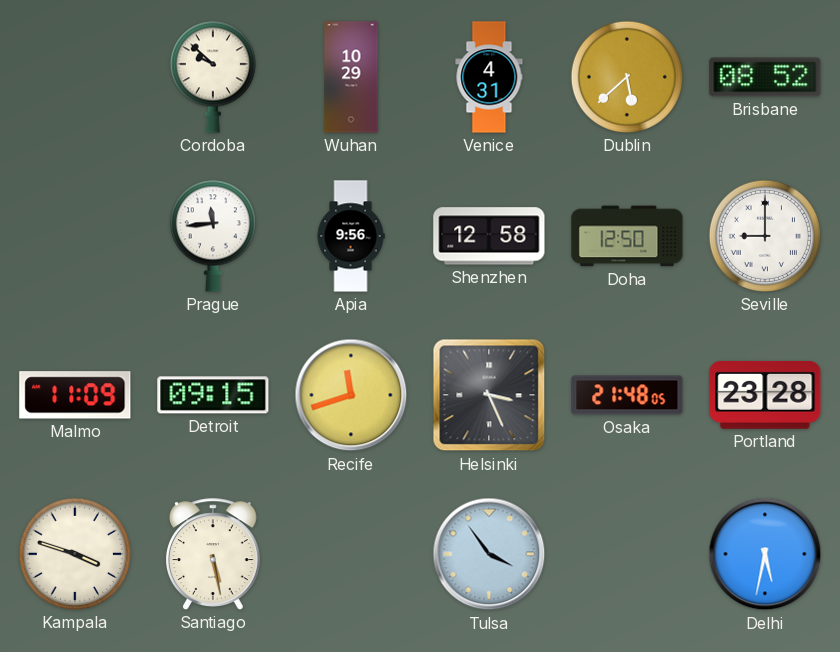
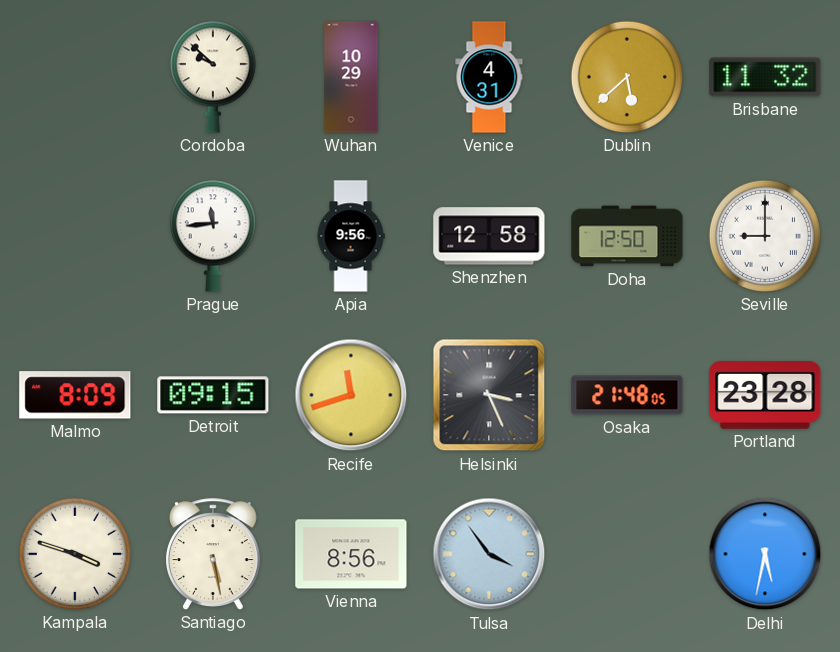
Brisbane: 08:52 -> 11:32
Malmo: 11:09 -> 8:09
Vienna: none -> 8:56
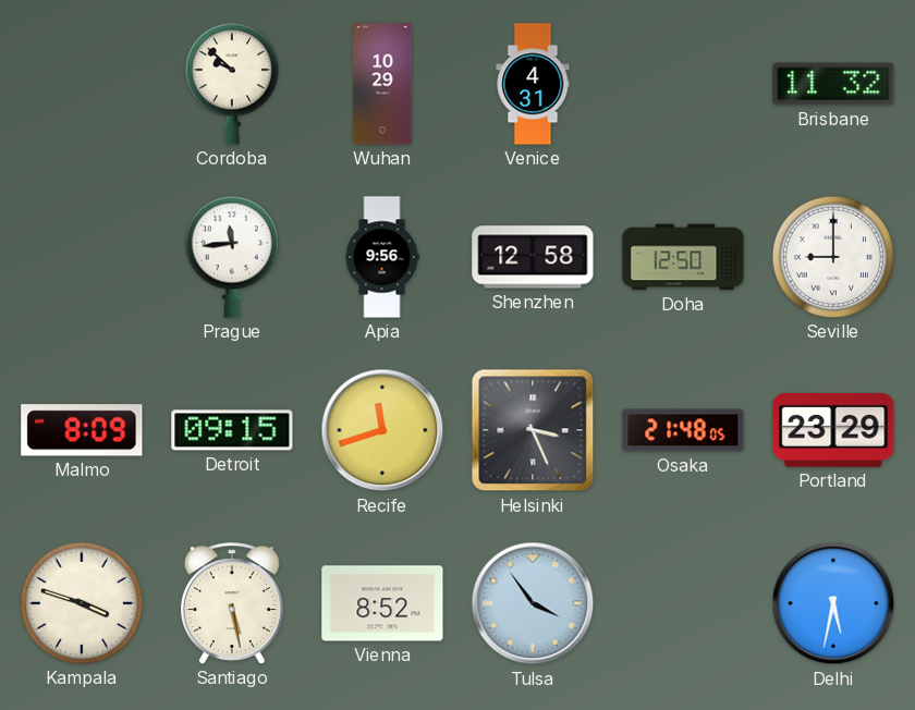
Dublin: 5:38 -> none
Portland: 23:28 -> 23:29
Vienna: 8:56 -> 8:52
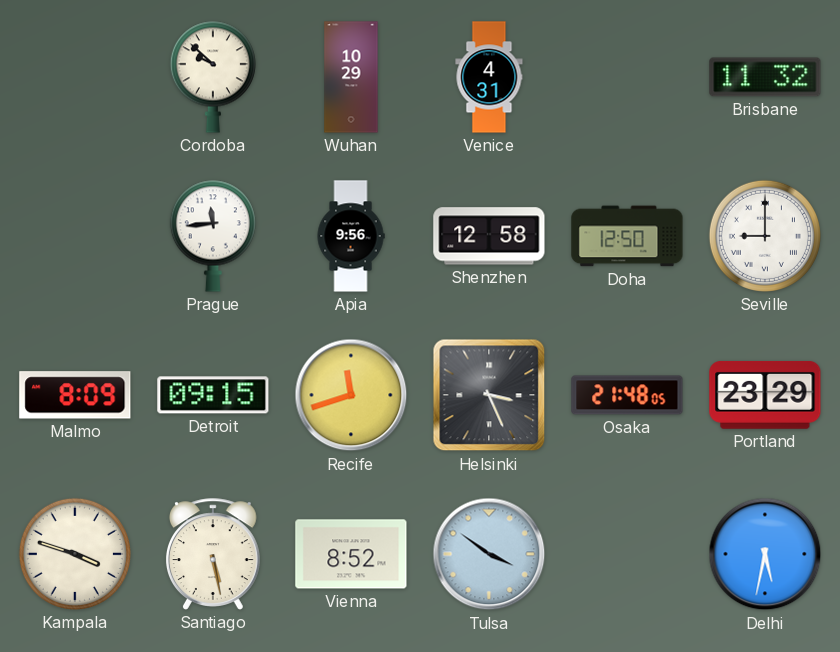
Tulsa: 3:54 -> 3:51
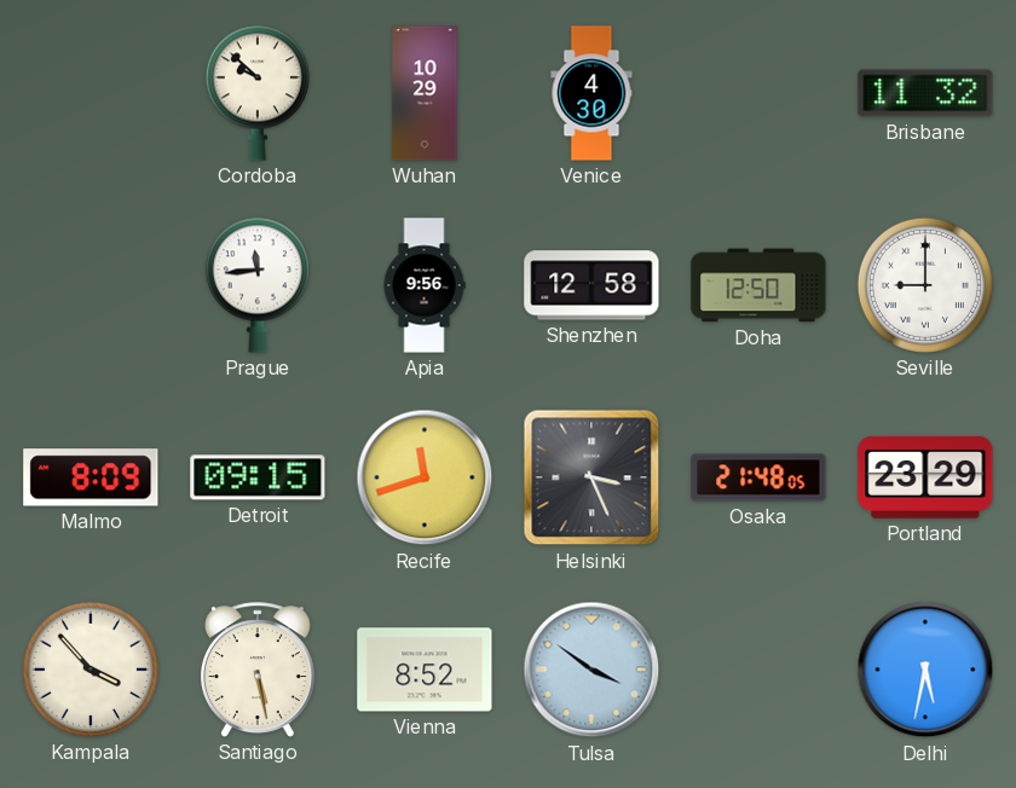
Venice: 4:31 -> 4:30
Kampala: 3:48 -> 3:53
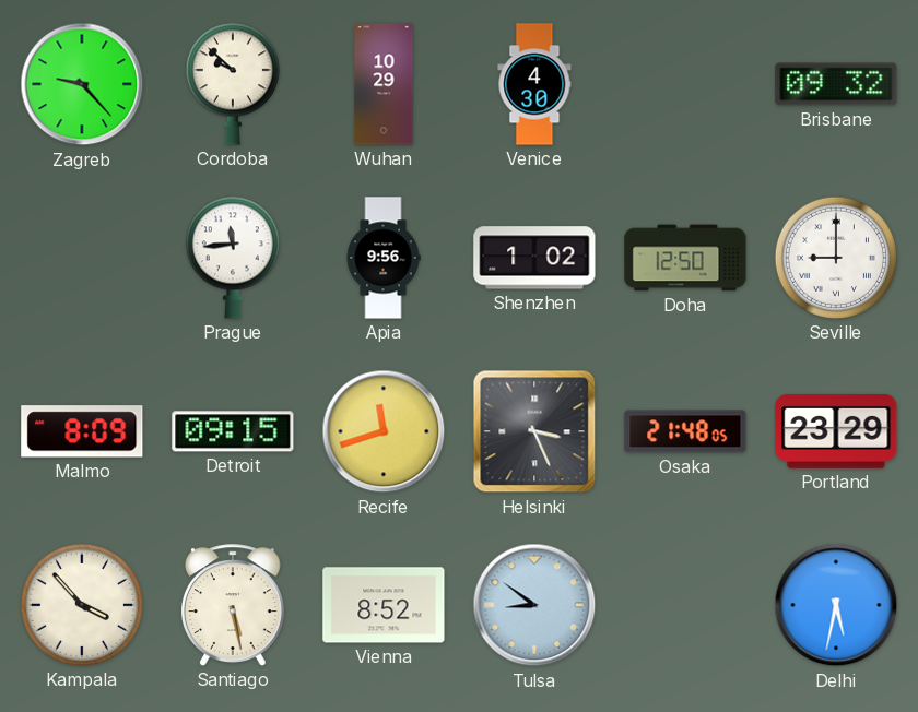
Zagreb: none -> 9:23
Brisbane: 11:32 -> 09:32
Shenzhen: 12:58 -> 1:02
Tulsa: 3:51 -> 8:51
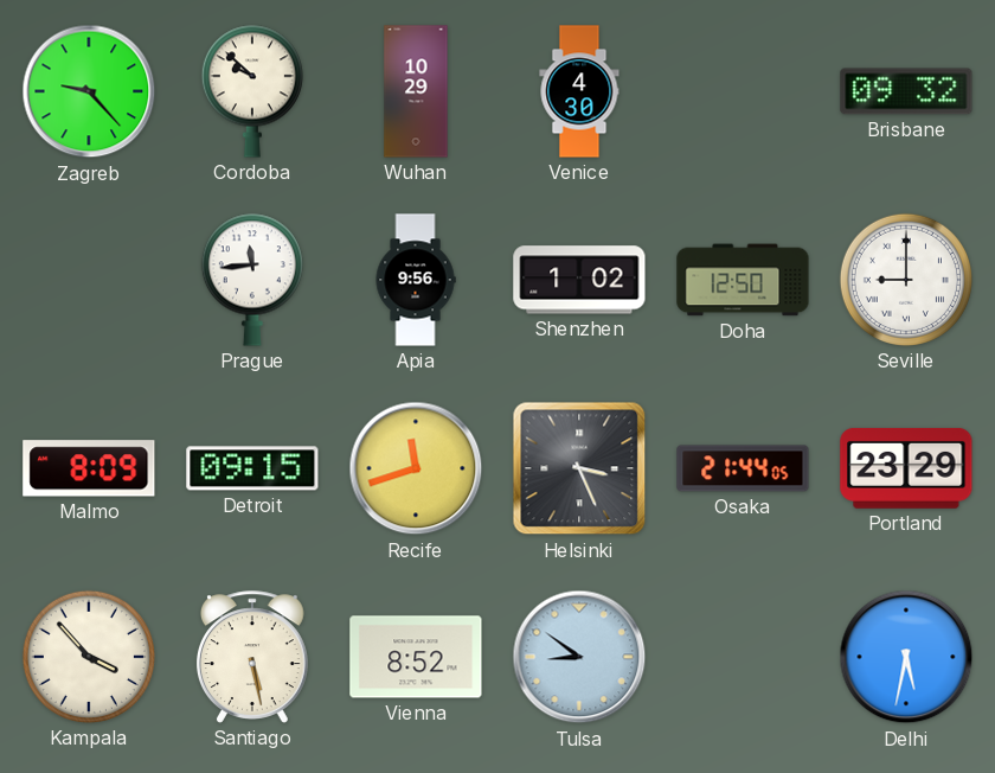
Osaka: 21:48 -> 21:44
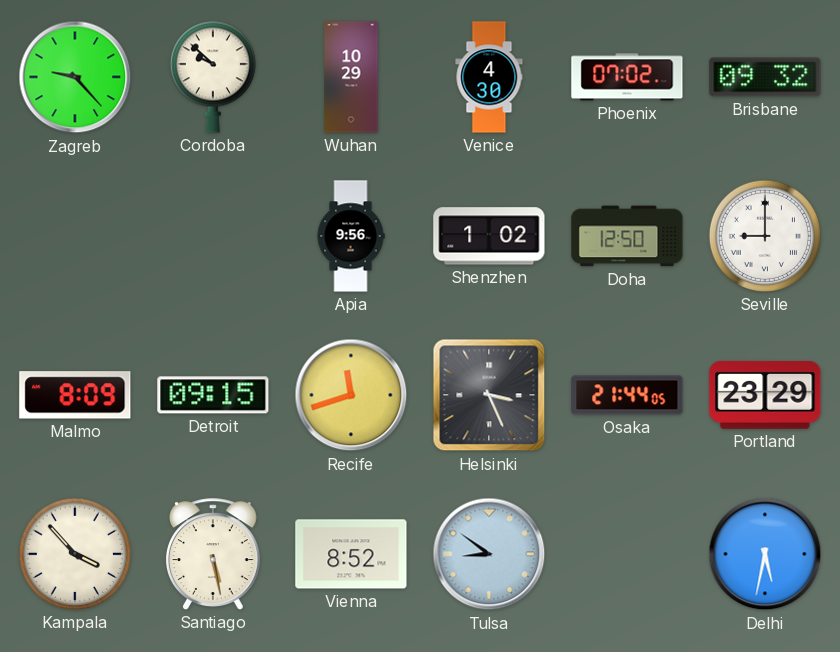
Phoenix: none -> 07:02
Prague: 11:44 -> none
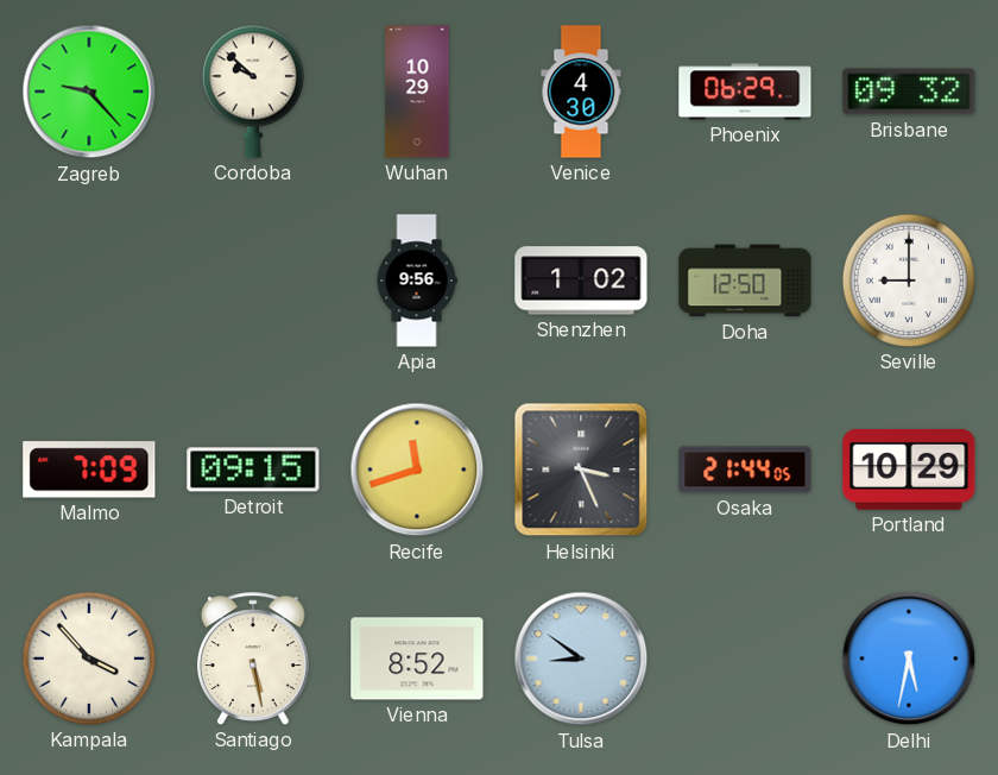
Phoenix: 07:02 -> 06:29
Malmo: 8:09 -> 7:09
Portland: 23:29 -> 10:29
